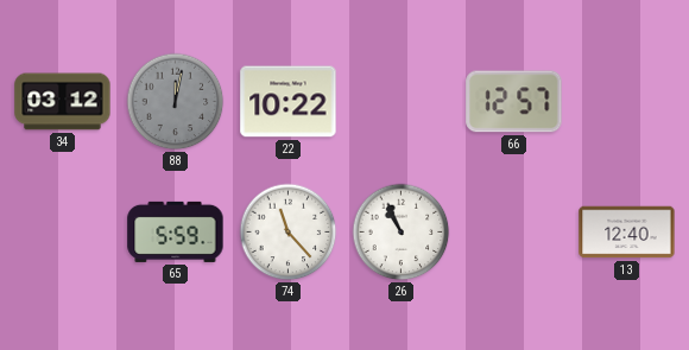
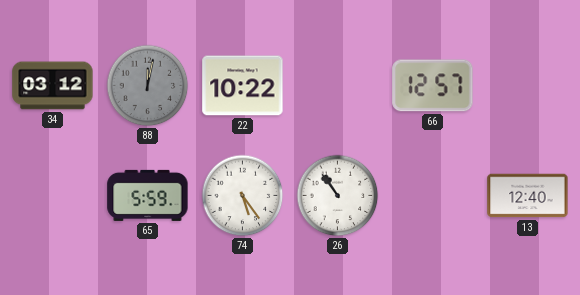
74: 11:23 -> 5:24
26: 10:56 -> 10:54
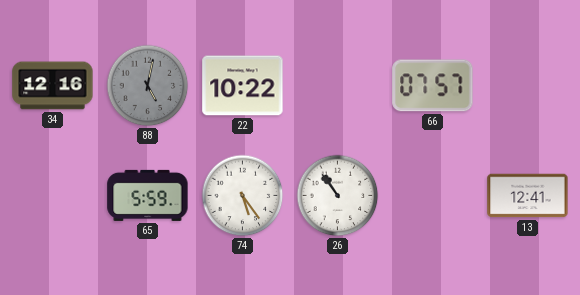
34: 03:12 -> 12:16
88: 12:02 -> 5:02
66: 12:57 -> 07:57
13: 12:40 -> 12:41
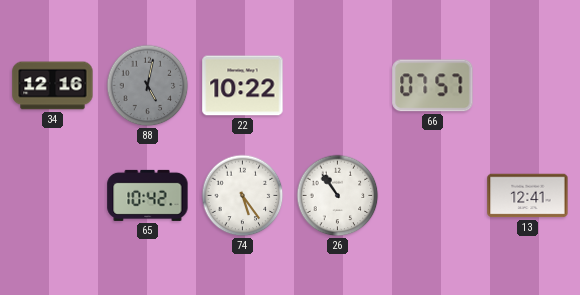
65: 5:59 -> 10:42
